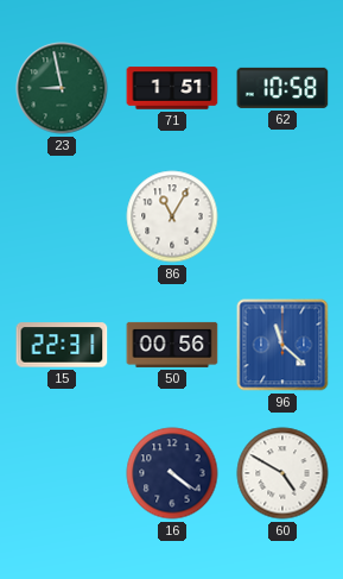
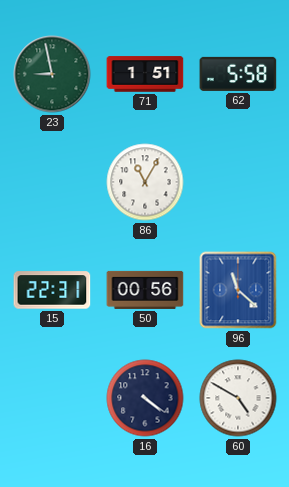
62: 10:58 -> 5:58
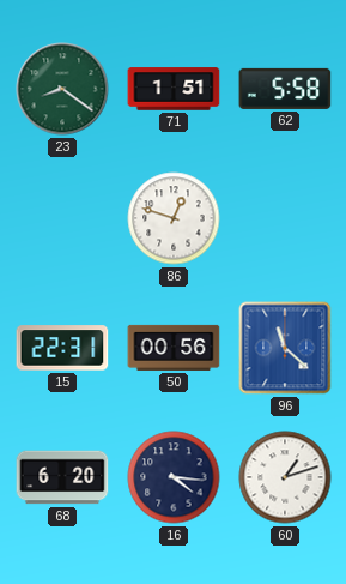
23: 8:58 -> 8:21
86: 11:05 -> 12:48
68: none -> 6:20
16: 4:21 -> 4:16
60: 4:50 -> 1:12
